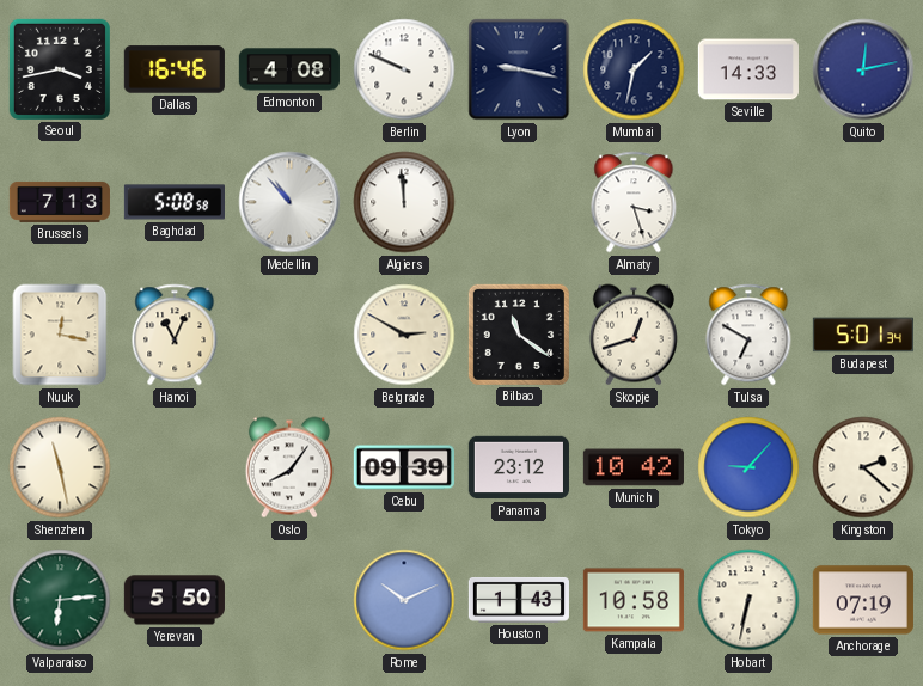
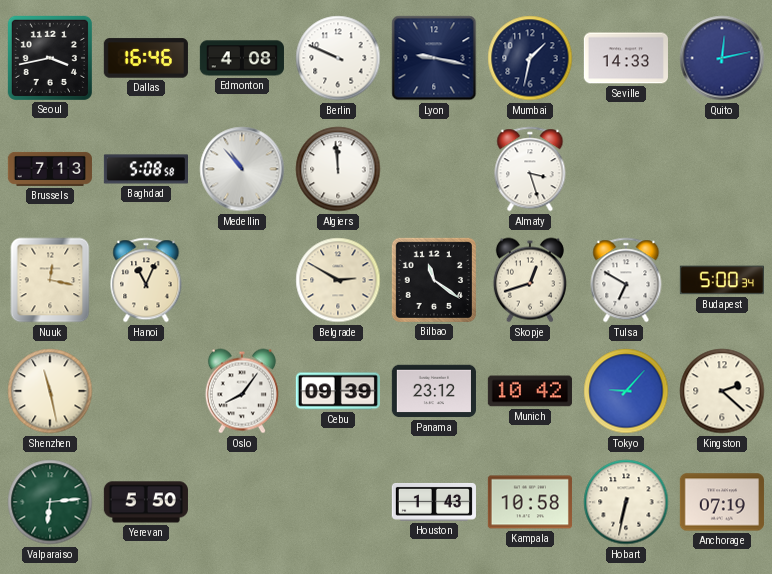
Budapest: 5:01 -> 5:00
Rome: 10:11 -> none
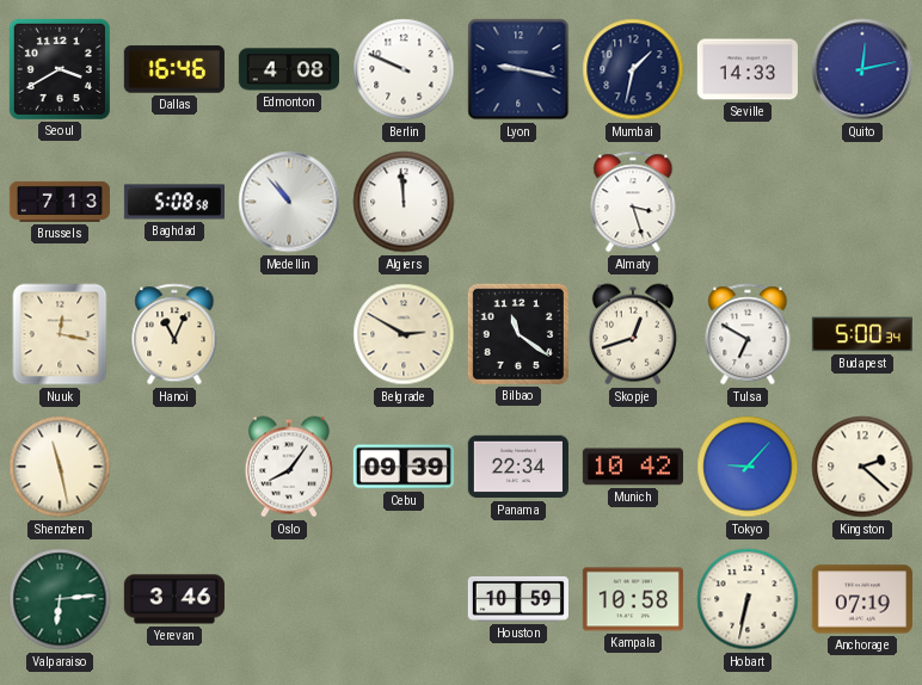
Seoul: 3:43 -> 3:40
Panama: 23:12 -> 22:34
Yerevan: 5:50 -> 3:46
Houston: 1:43 -> 10:59
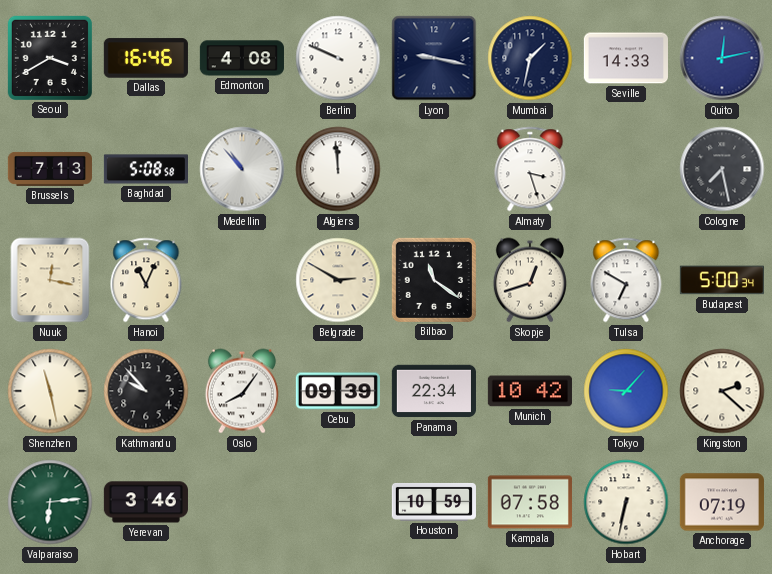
Cologne: none -> 7:28
Kathmandu: none -> 9:53
Kampala: 10:58 -> 07:58
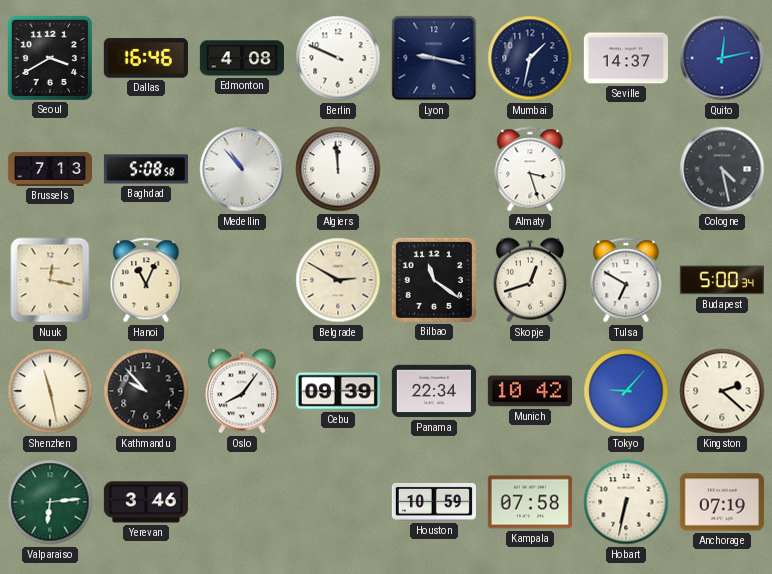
Seville: 14:33 -> 14:37
Cologne: 7:28 -> 4:28
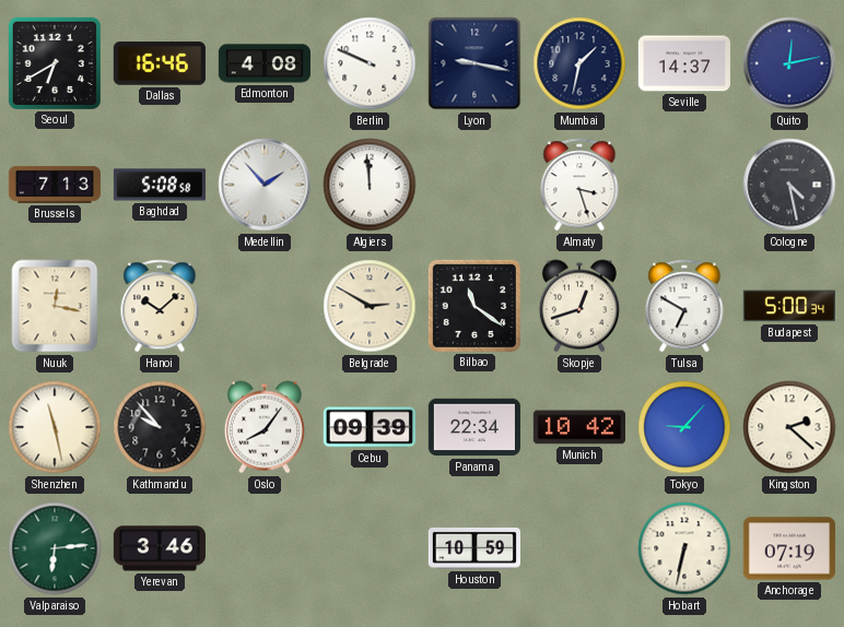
Seoul: 3:40 -> 6:40
Medellin: 10:53 -> 1:53
Hanoi: 11:04 -> 10:08
Kampala: 07:58 -> none
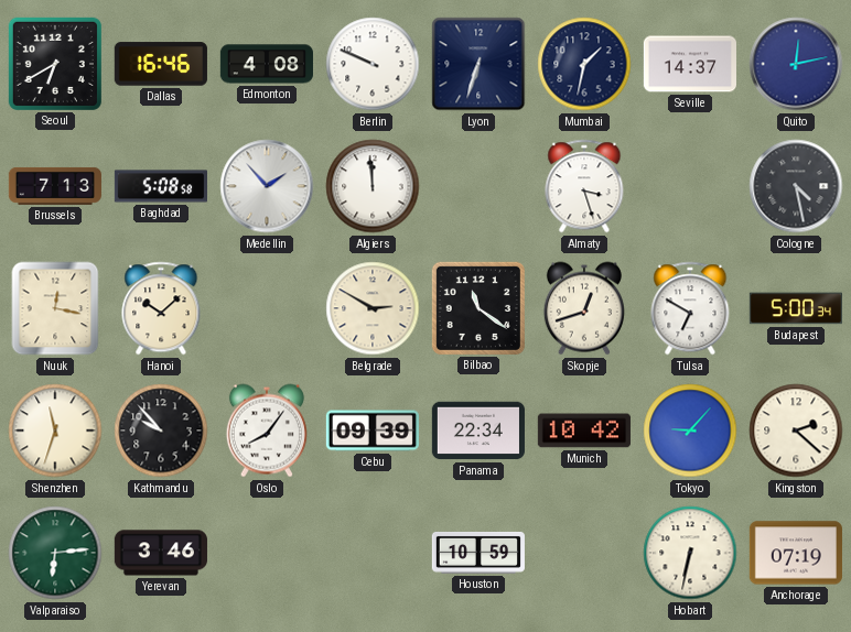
Lyon: 9:17 -> 6:33
Shenzhen: 11:28 -> 11:33
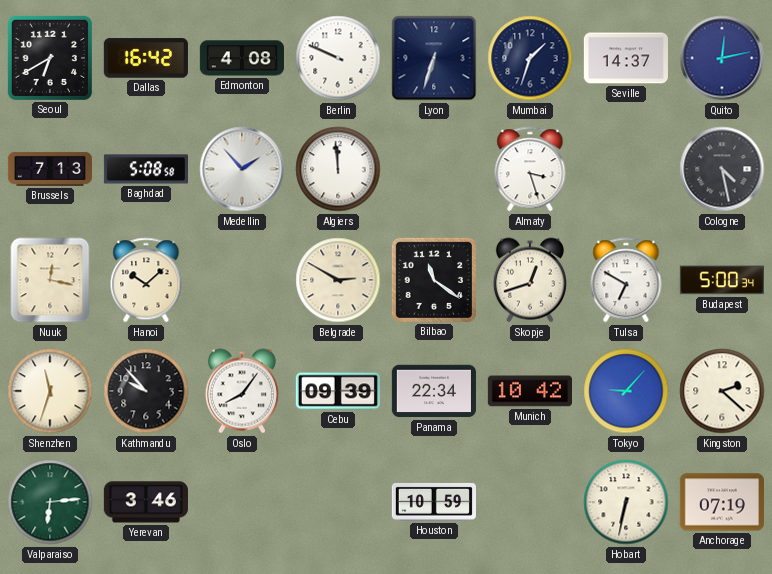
Dallas: 16:46 -> 16:42
Mumbai: 1:32 -> 1:33
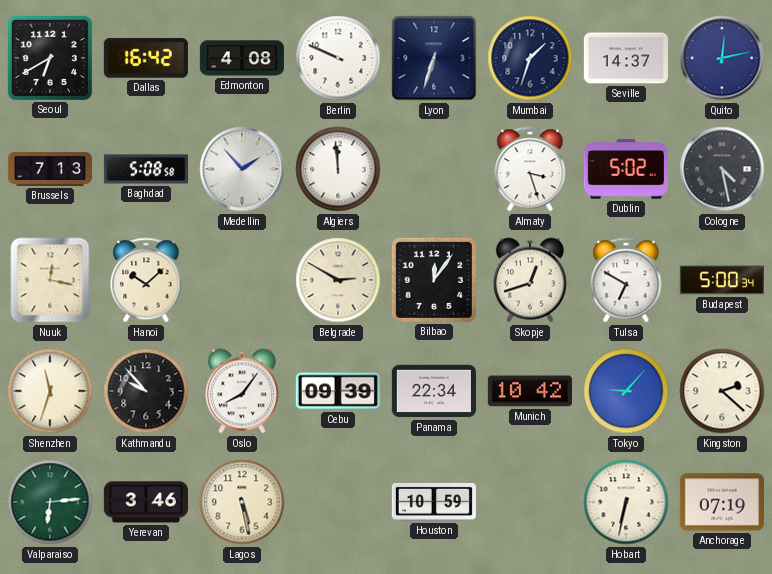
Dublin: none -> 5:02
Bilbao: 11:21 -> 12:06
Lagos: none -> 5:28
